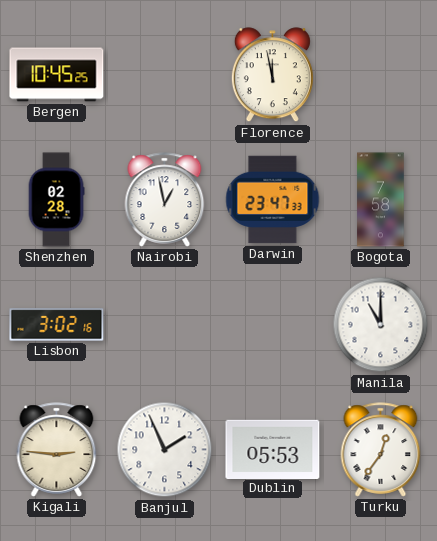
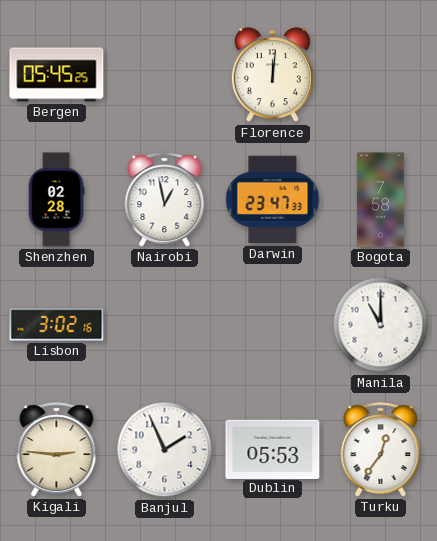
Bergen: 10:45 -> 05:45
Florence: 11:58 -> 12:01
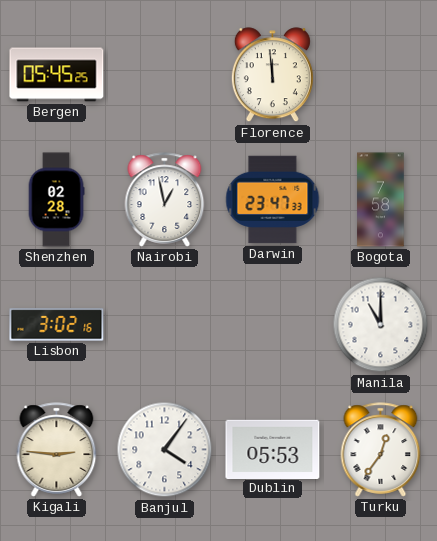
Florence: 12:01 -> 11:59
Banjul: 1:56 -> 4:06
